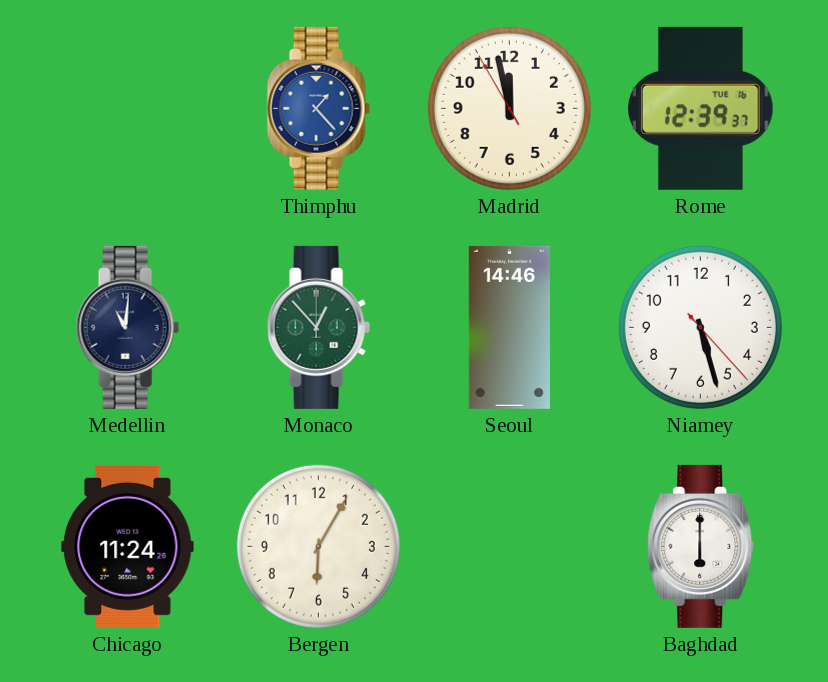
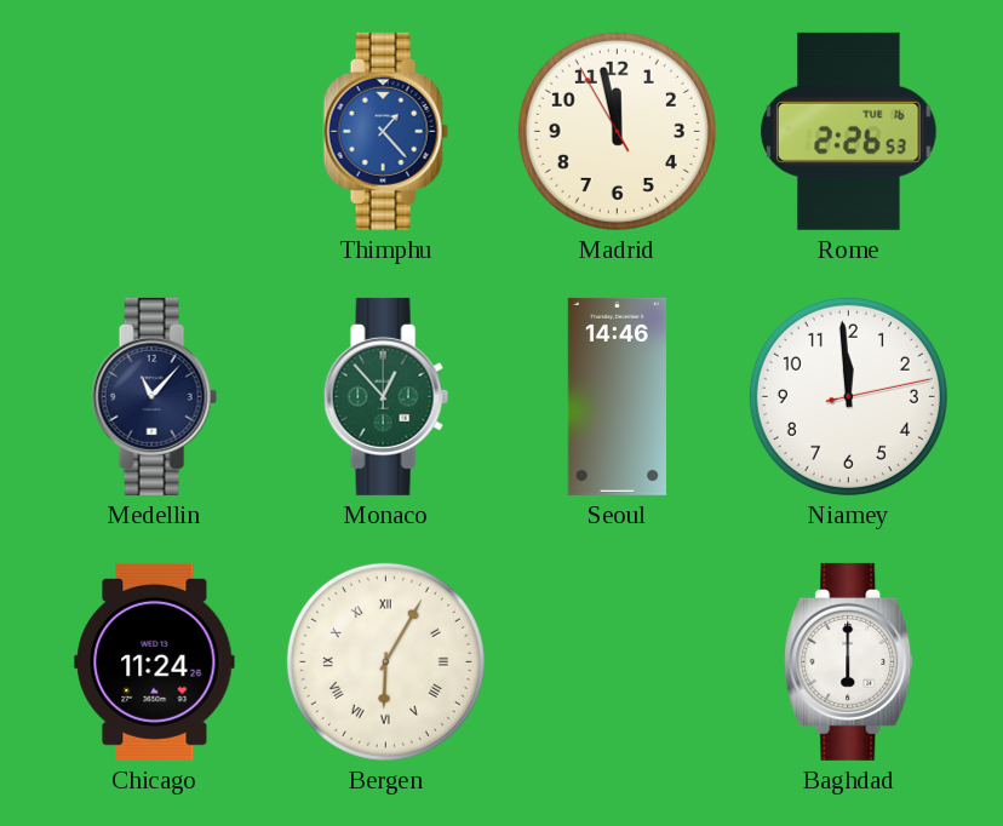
Rome: 12:39 -> 2:26
Medellin: 11:01 -> 11:07
Niamey: 5:27 -> 11:59
Bergen numerals: Arabic -> Roman
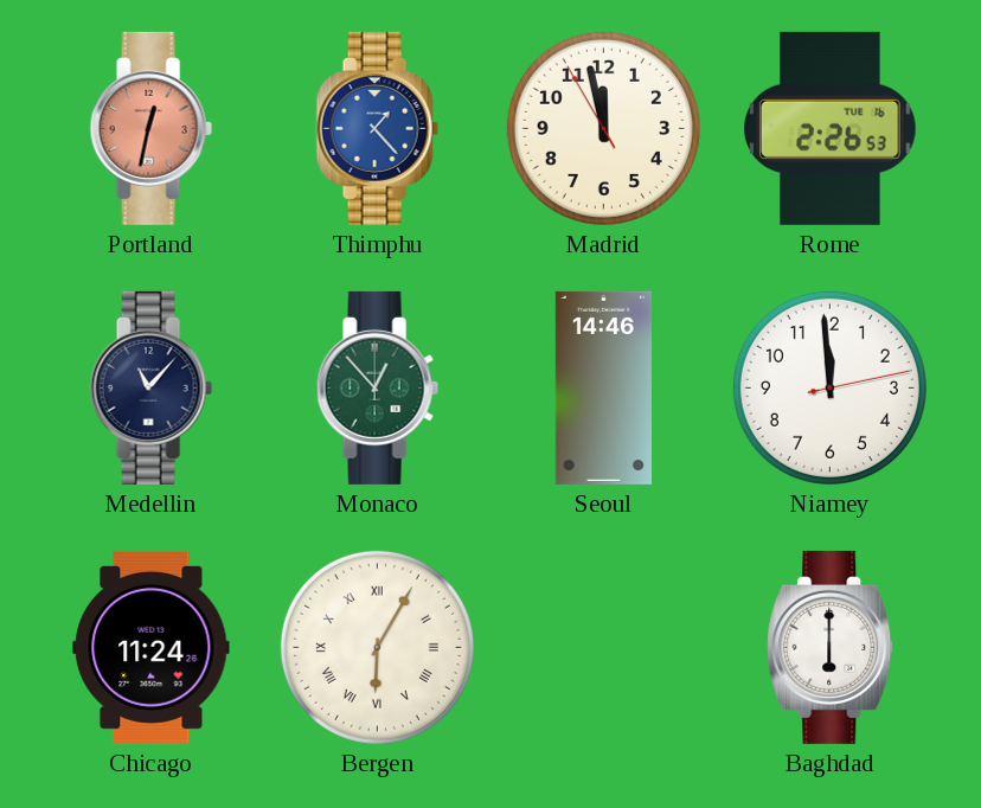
Portland: none -> 12:32
